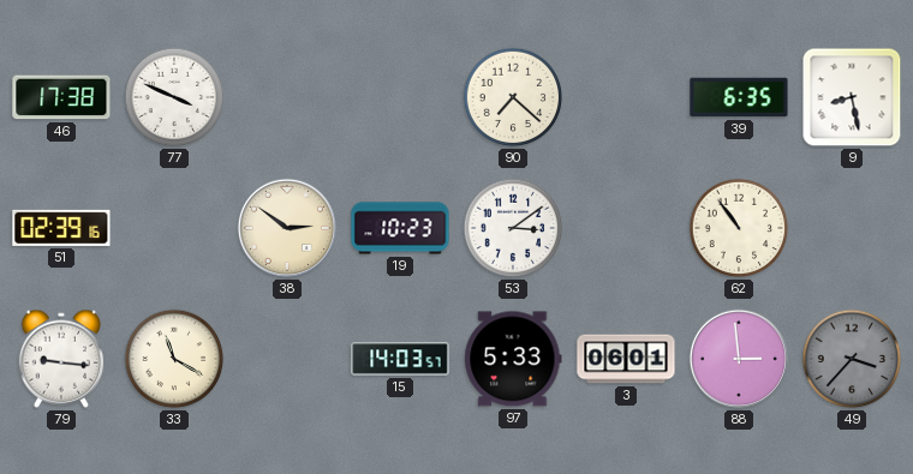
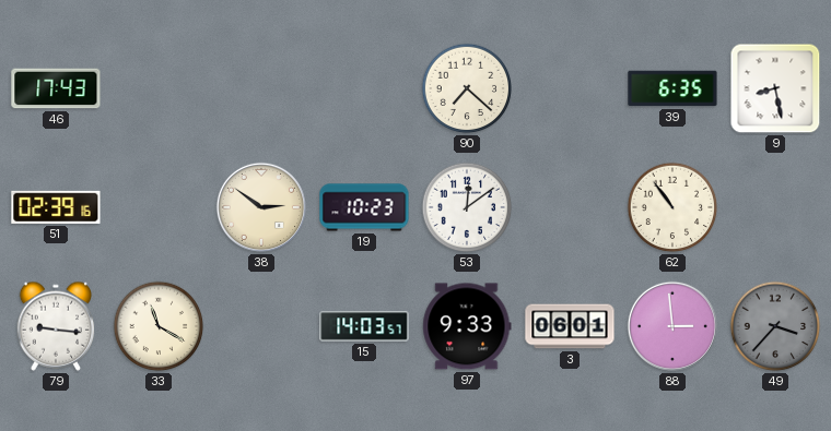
46: 17:38 -> 17:43
77: 3:49 -> none
53: 3:09 -> 12:09
97: 5:33 -> 9:33
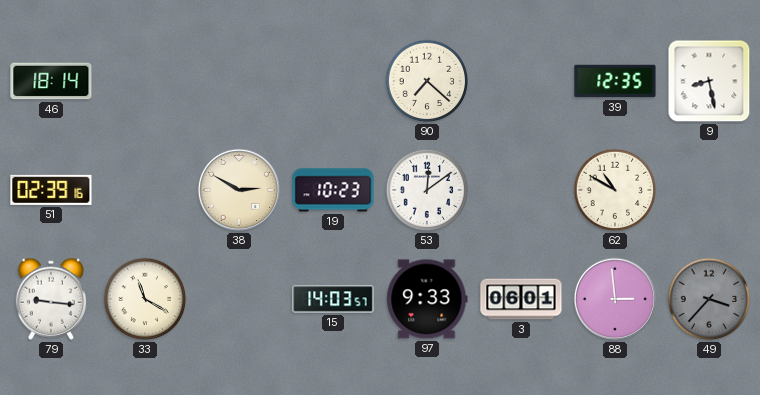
46: 17:43 -> 18:14
39: 6:35 -> 12:35
38: 2:51 -> 2:50
62: 10:54 -> 10:50
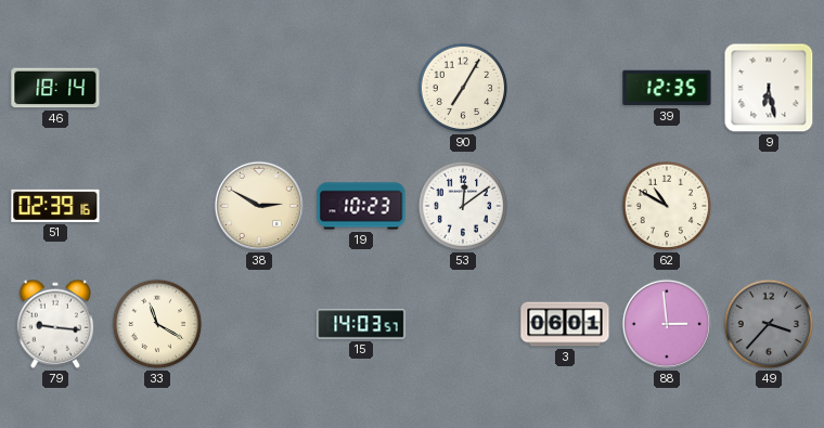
90: 7:22 -> 7:05
9: 8:28 -> 6:28
97: 9:33 -> none
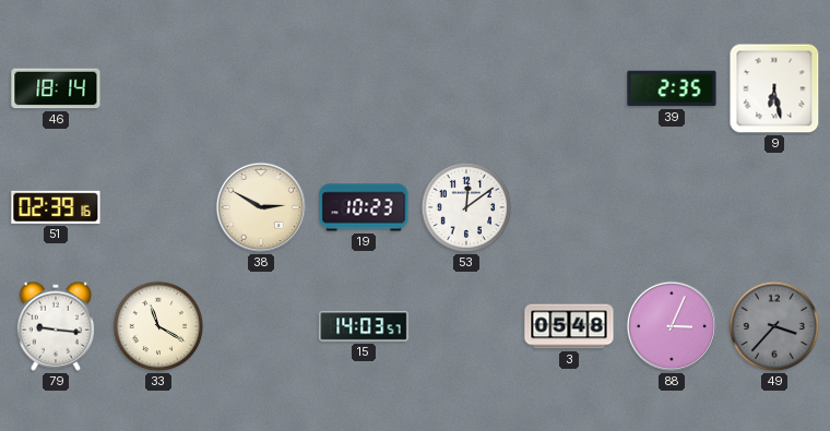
90: 7:05 -> none
39: 12:35 -> 2:35
62: 10:50 -> none
3: 06:01 -> 05:48
88: 2:59 -> 3:04
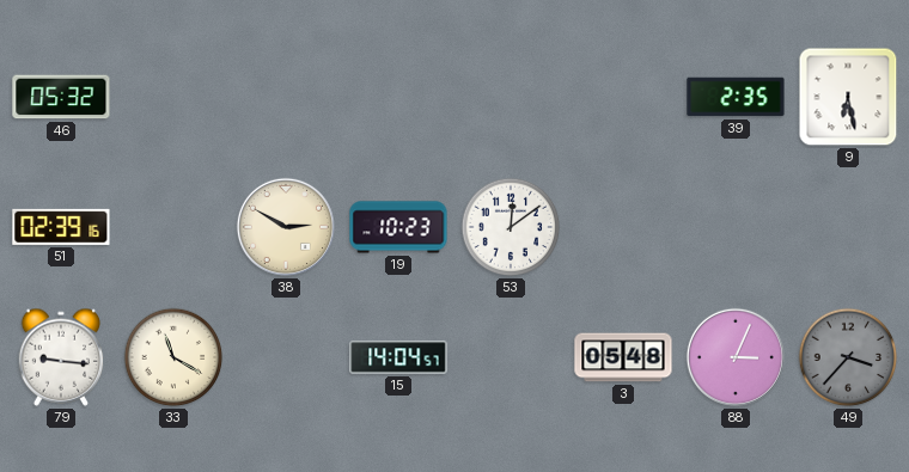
46: 18:14 -> 05:32
15: 14:03 -> 14:04
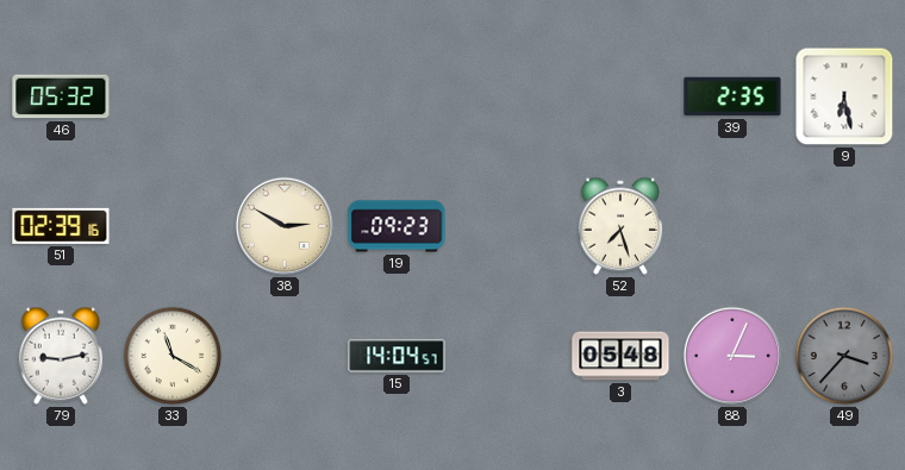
19: 10:23 -> 09:23
53: 12:09 -> none
52: none -> 7:27
79: 9:16 -> 9:13
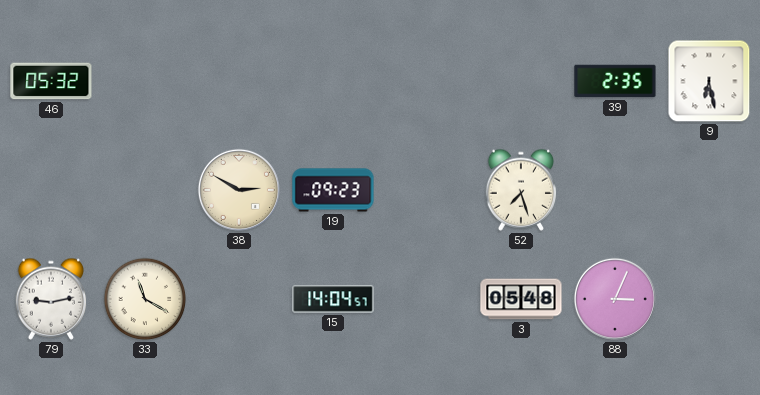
51: 02:39 -> none
49: 3:37 -> none
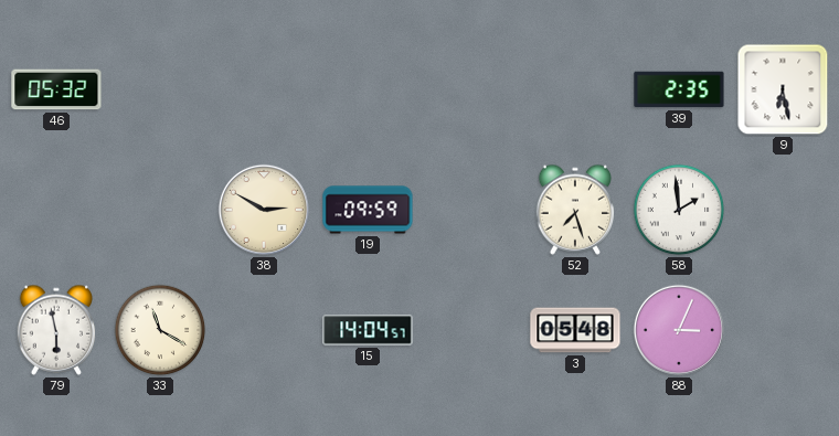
19: 09:23 -> 09:59
58: none -> 1:59
79: 9:13 -> 5:58
